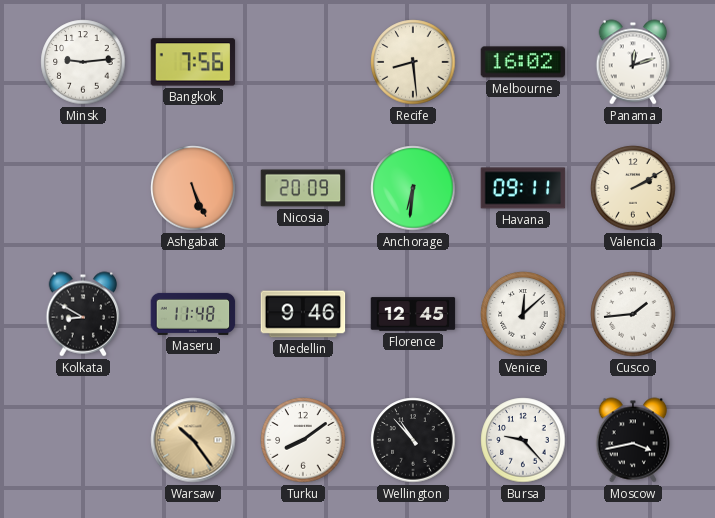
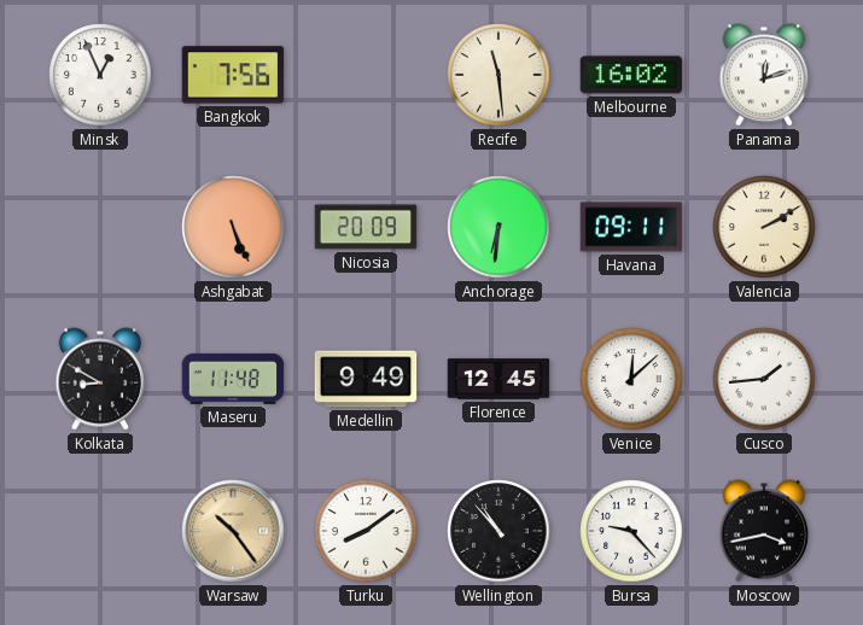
Minsk: 9:14 -> 12:56
Recife: 8:29 -> 11:29
Medellin: 9:46 -> 9:49
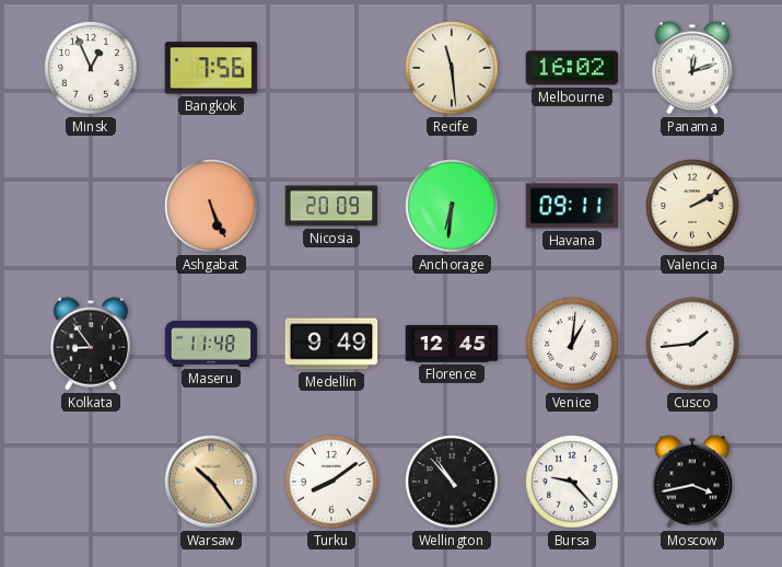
Kolkata: 8:50 -> 8:54
Venice: 12:08 -> 1:01
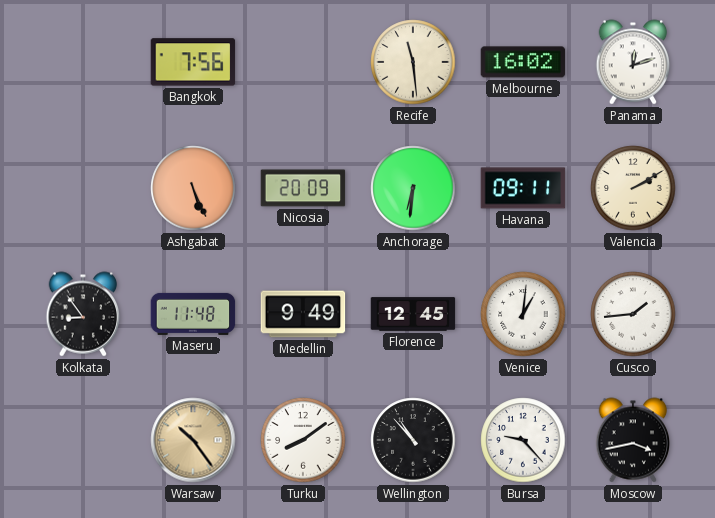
Minsk: 12:56 -> none
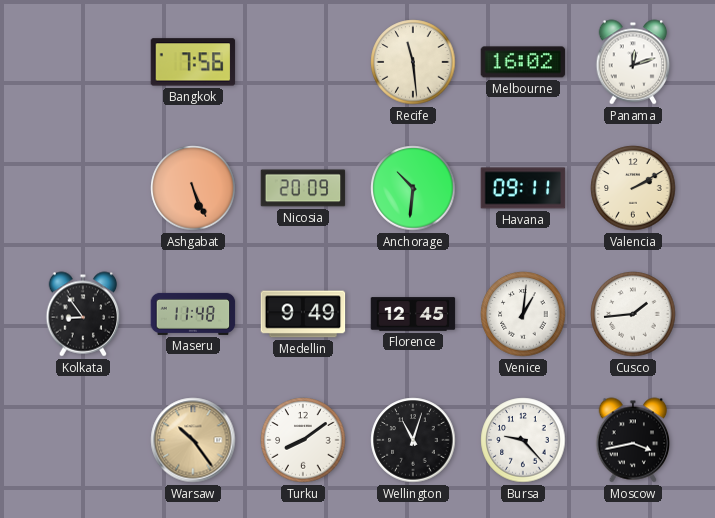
Anchorage: 6:31 -> 10:31
Wellington: 10:53 -> 11:03
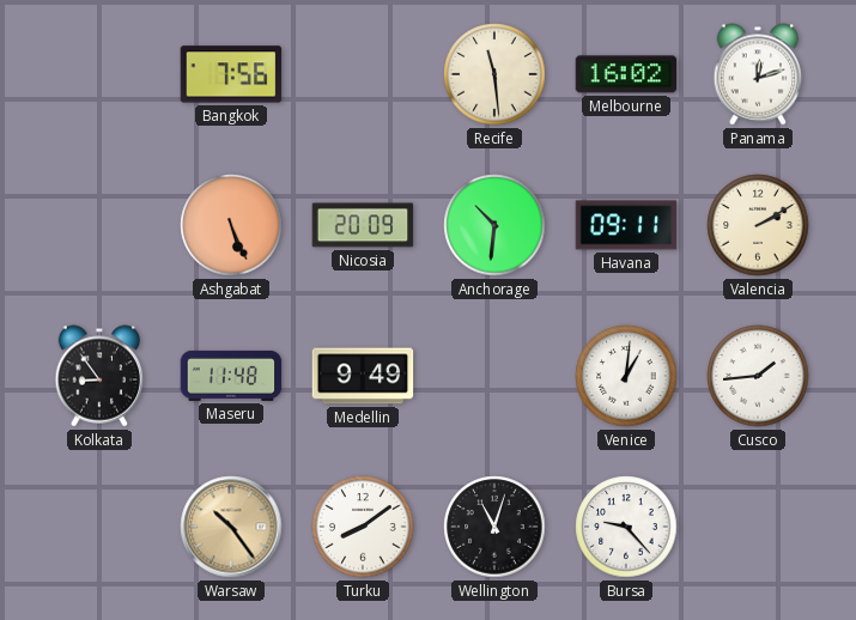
Florence: 12:45 -> none
Moscow: 3:43 -> none
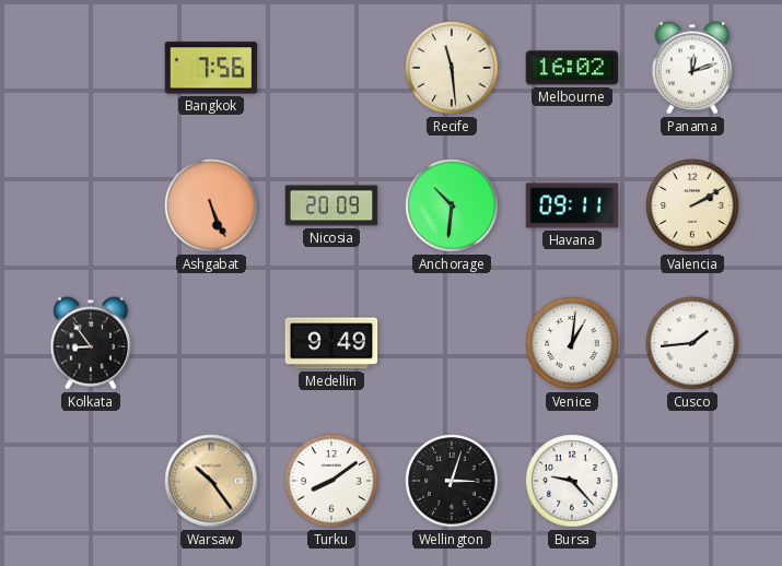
Maseru: 11:48 -> none
Wellington: 11:03 -> 3:03
